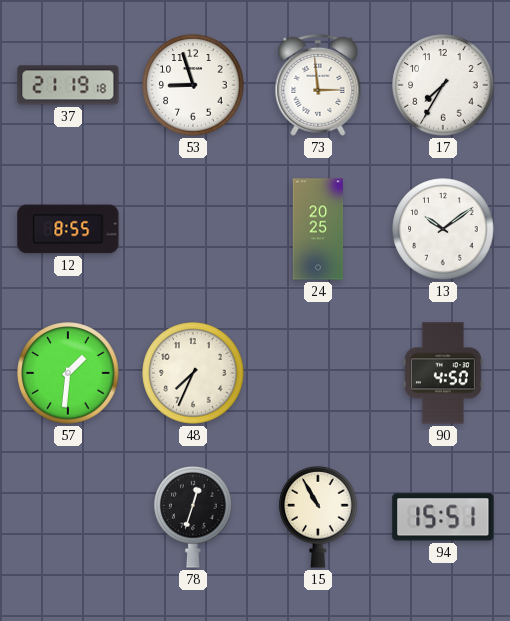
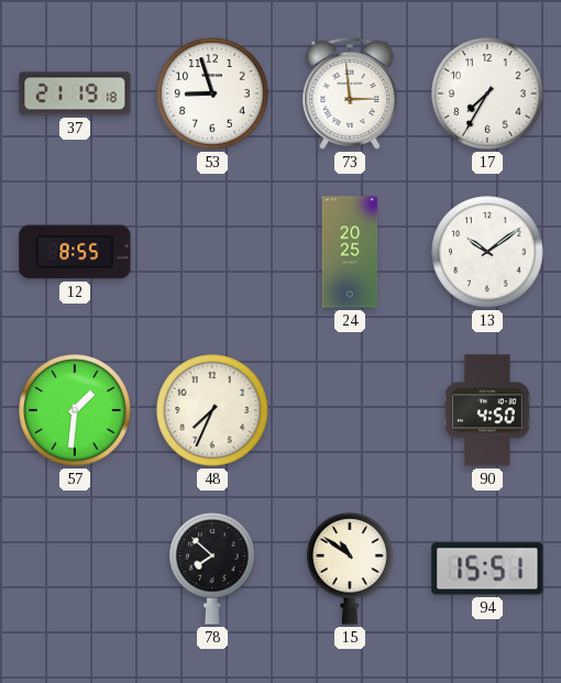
78: 12:33 -> 7:52
15: 10:55 -> 10:51
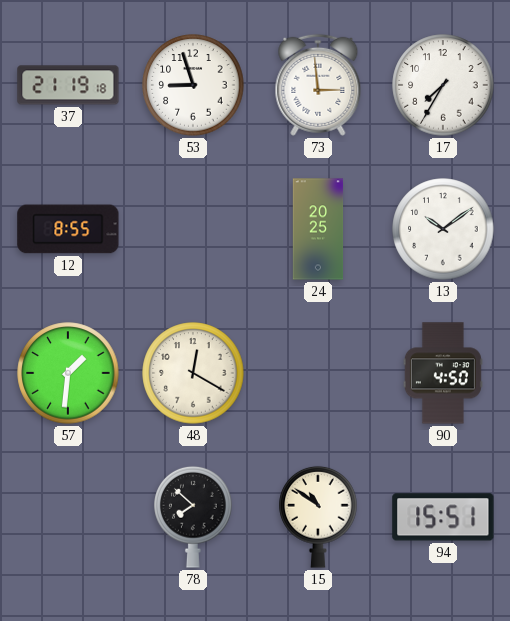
48: 7:34 -> 12:20
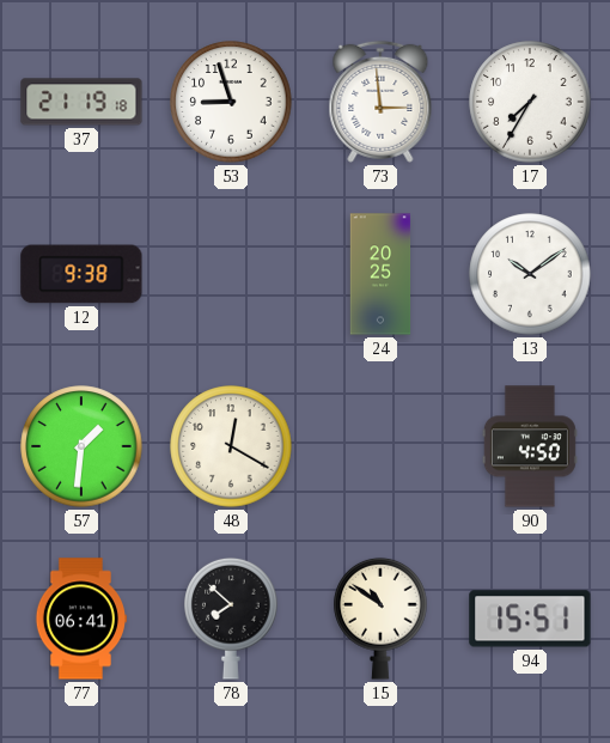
12: 8:55 -> 9:38
77: none -> 06:41
